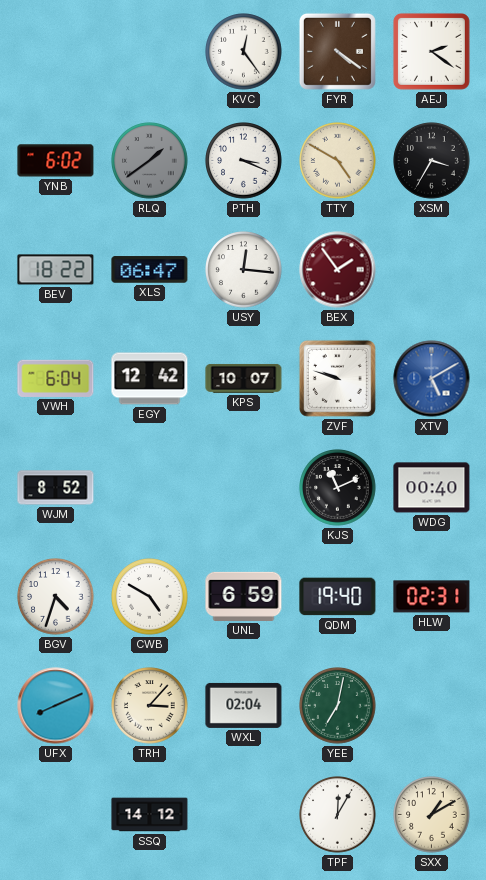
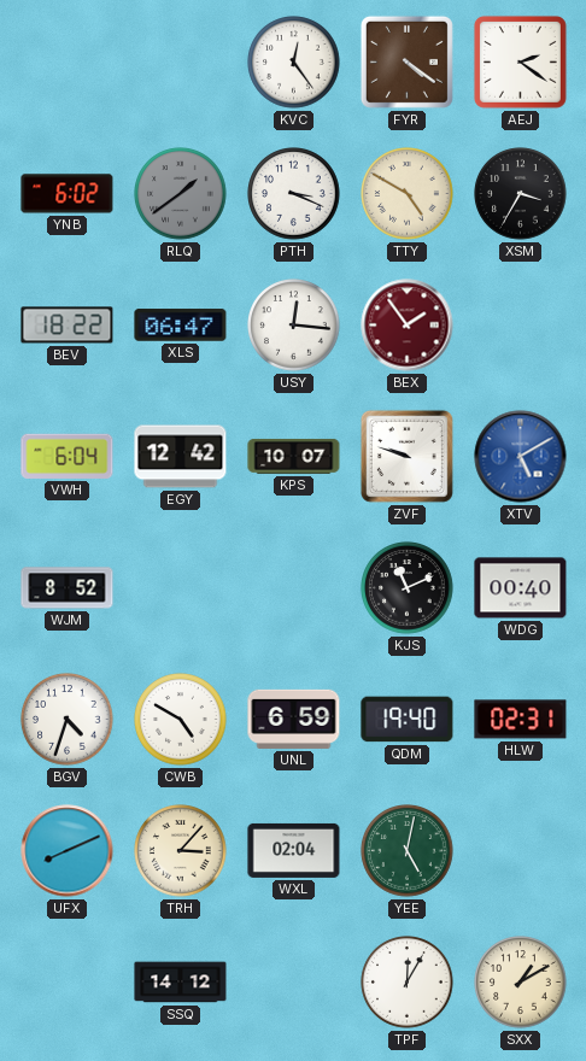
YEE: 7:02 -> 5:02
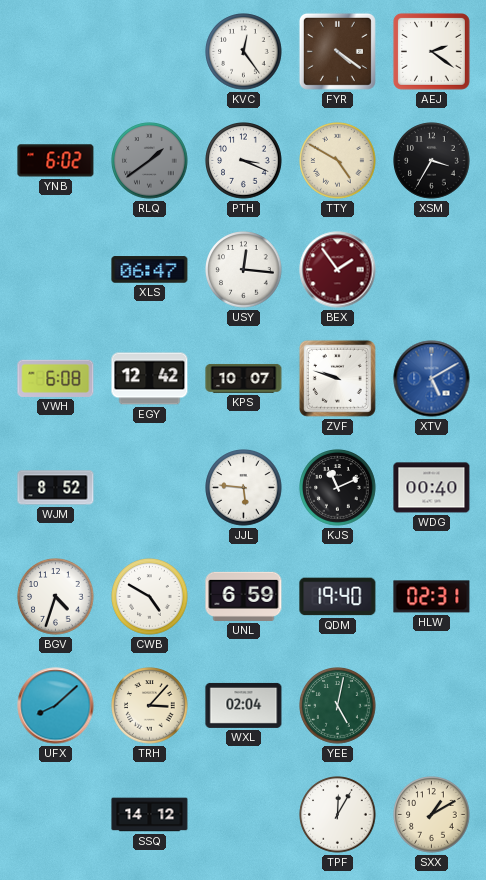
BEV: 18:22 -> none
VWH: 6:04 -> 6:08
JJL: none -> 5:46
UFX: 8:11 -> 8:08
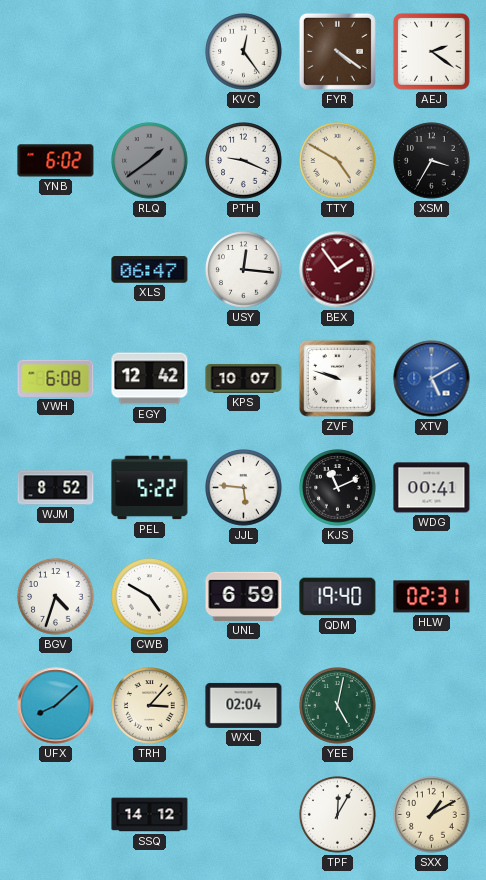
PTH: 3:19 -> 9:19
PEL: none -> 5:22
WDG: 00:40 -> 00:41
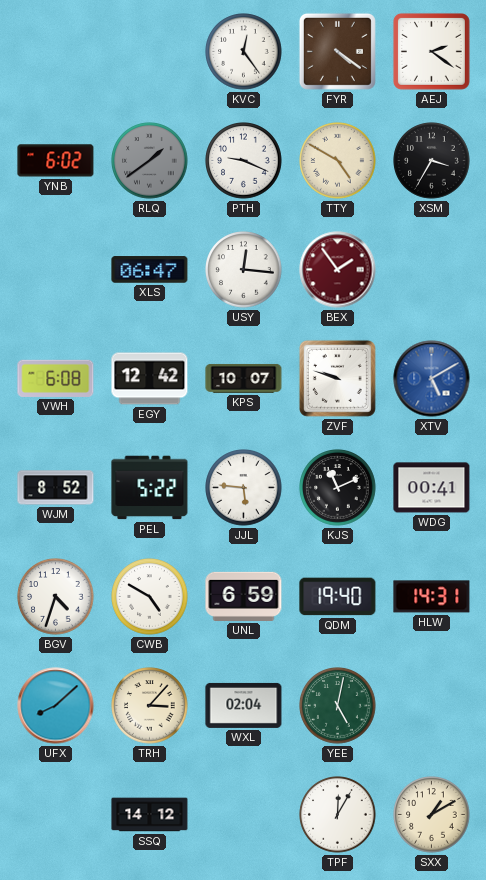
HLW: 02:31 -> 14:31
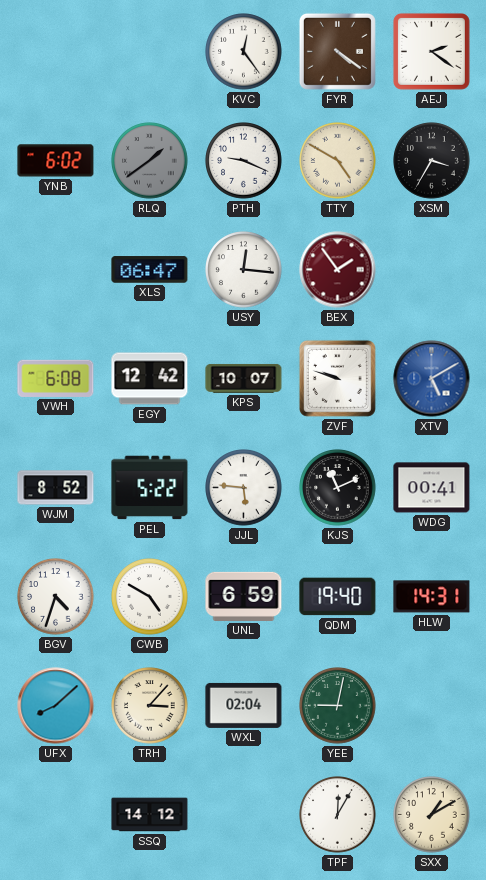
YEE: 5:02 -> 9:02
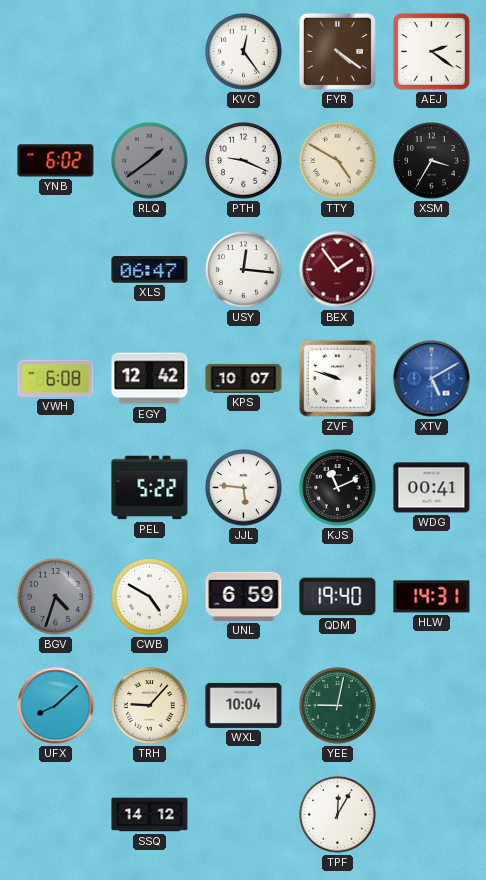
WJM: 8:52 -> none
BGV dial: white -> grey
TRH: 3:07 -> 9:07
WXL: 02:04 -> 10:04
SXX: 1:10 -> none
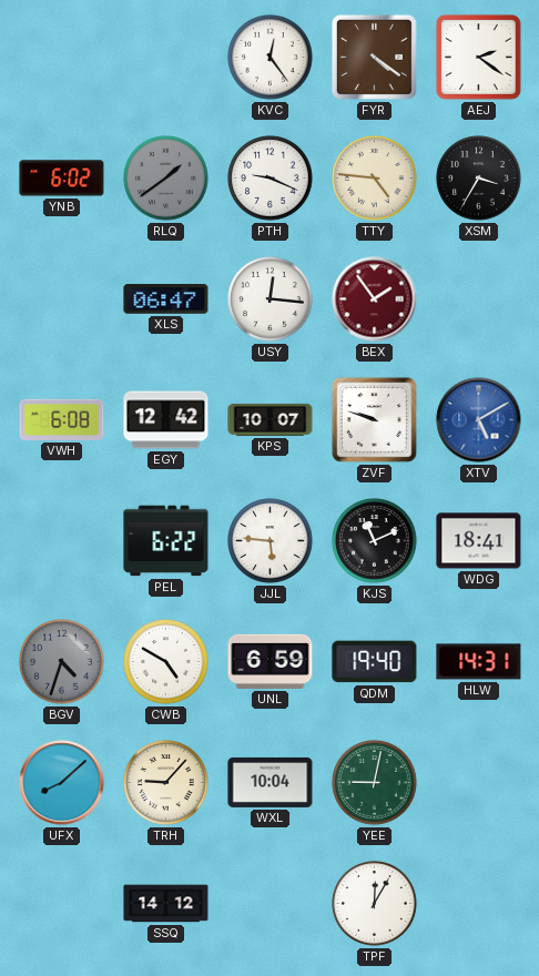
TTY: 4:50 -> 4:46
PEL: 5:22 -> 6:22
WDG: 00:41 -> 18:41
